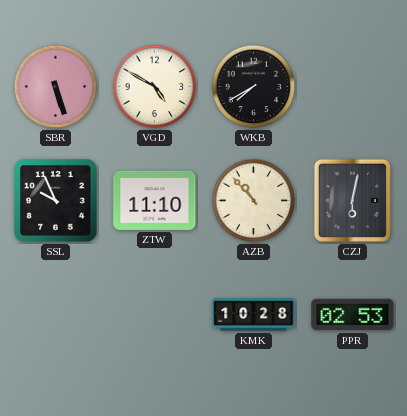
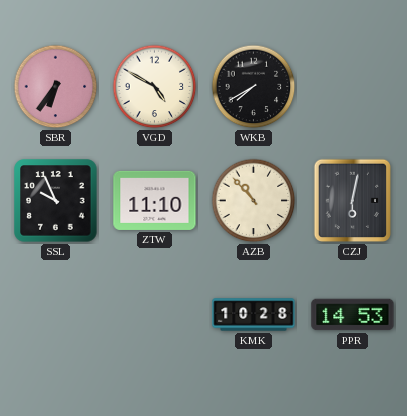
SBR: 5:27 -> 6:36
PPR: 02:53 -> 14:53
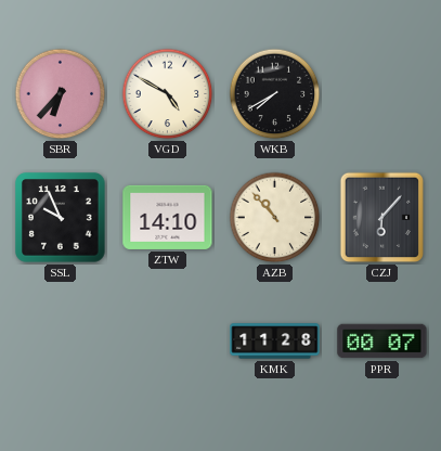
SBR: 6:36 -> 6:37
ZTW: 11:10 -> 14:10
CZJ: 6:02 -> 6:07
KMK: 10:28 -> 11:28
PPR: 14:53 -> 00:07
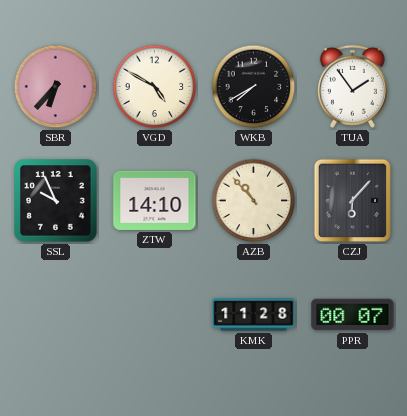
TUA: none -> 1:54
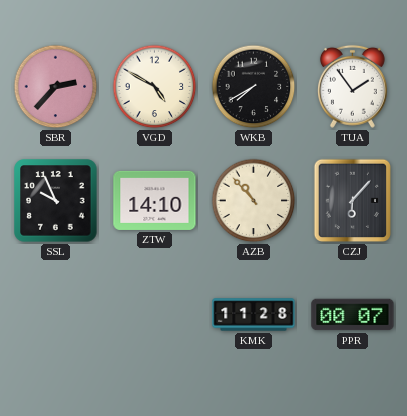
SBR: 6:37 -> 2:37
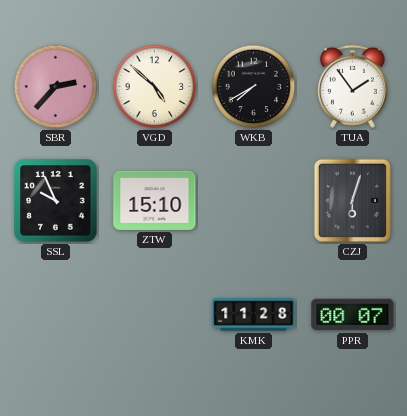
VGD: 4:50 -> 4:52
ZTW: 14:10 -> 15:10
AZB: 10:53 -> none
CZJ: 6:07 -> 6:03
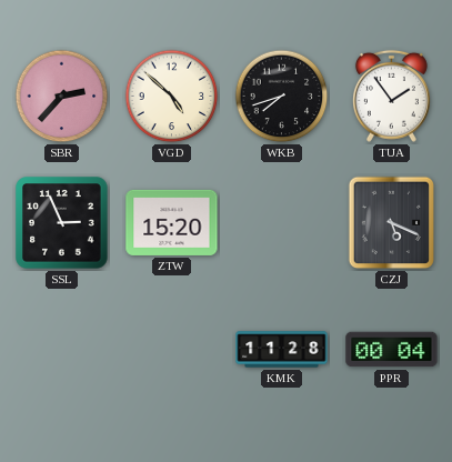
WKB: 7:40 -> 7:42
SSL: 9:56 -> 2:56
ZTW: 15:10 -> 15:20
CZJ: 6:03 -> 5:19
PPR: 00:07 -> 00:04
